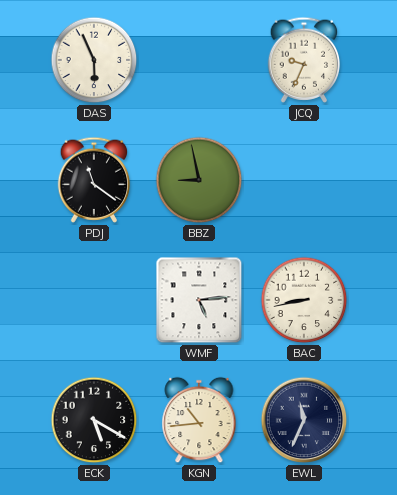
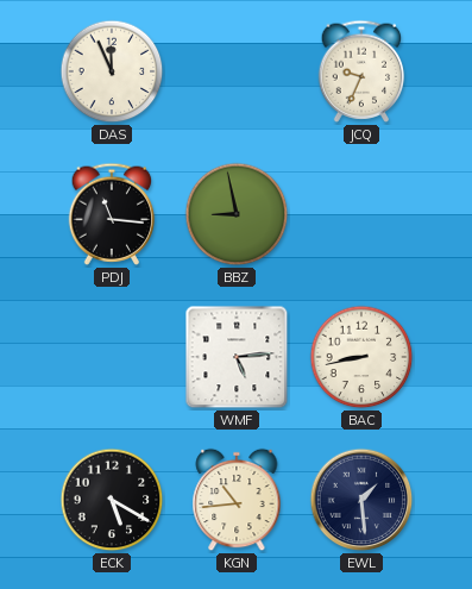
DAS: 5:56 -> 11:56
PDJ: 11:21 -> 11:16
EWL: 11:34 -> 1:29
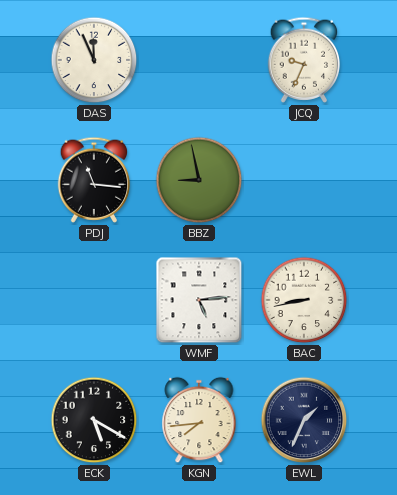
KGN: 10:44 -> 7:44
EWL: 1:29 -> 1:34
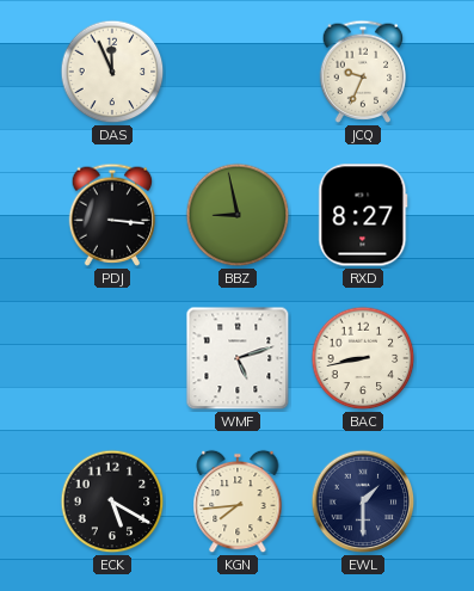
PDJ: 11:16 -> 3:16
RXD: none -> 8:27
WMF: 5:14 -> 5:12
EWL: 1:34 -> 1:30
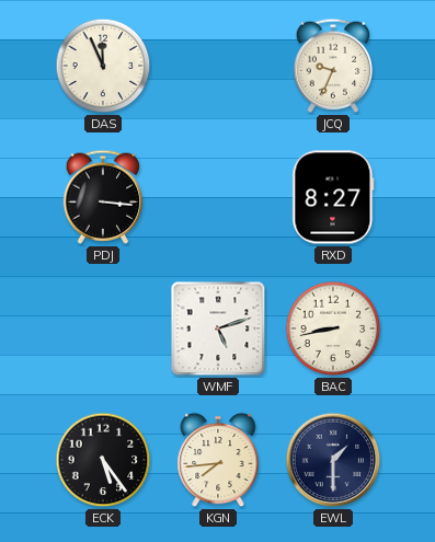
BBZ: 8:58 -> none
ECK: 5:20 -> 5:24
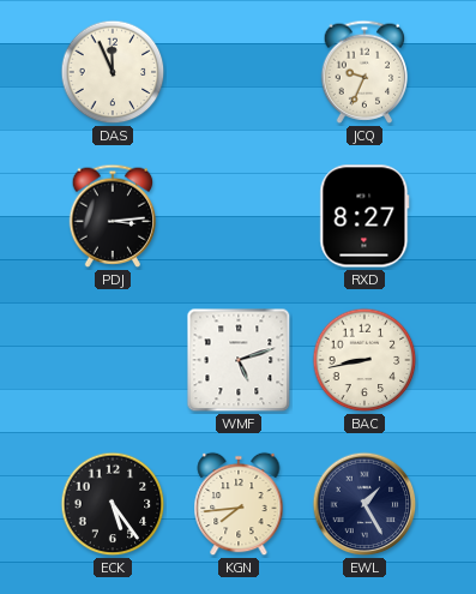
PDJ: 3:16 -> 3:14
EWL: 1:30 -> 1:25
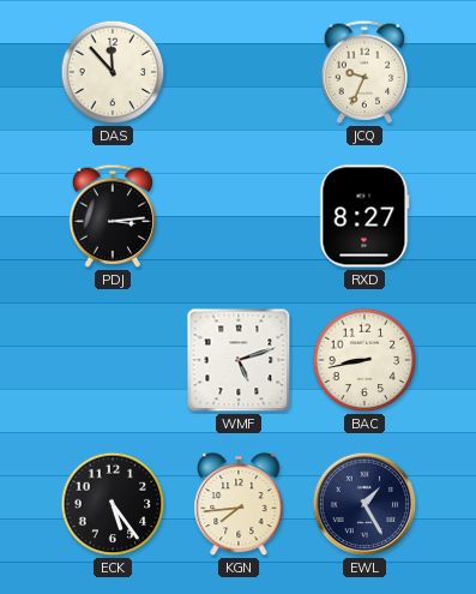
DAS: 11:56 -> 11:53
